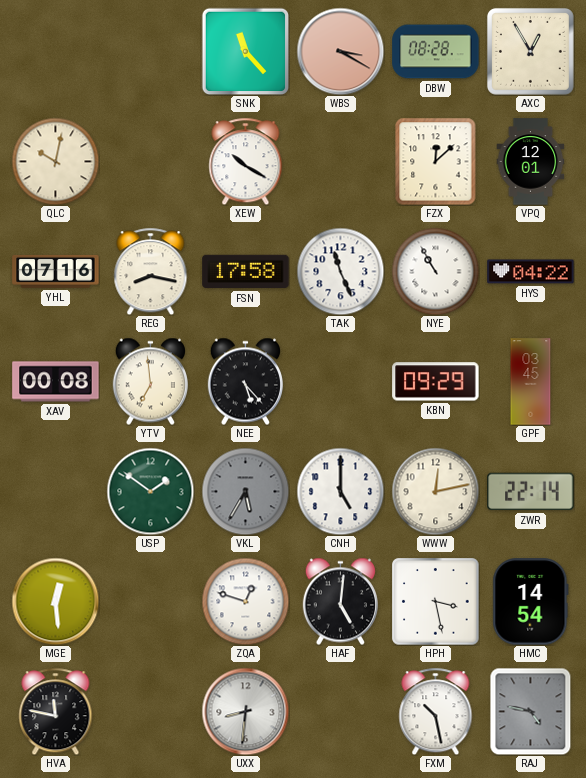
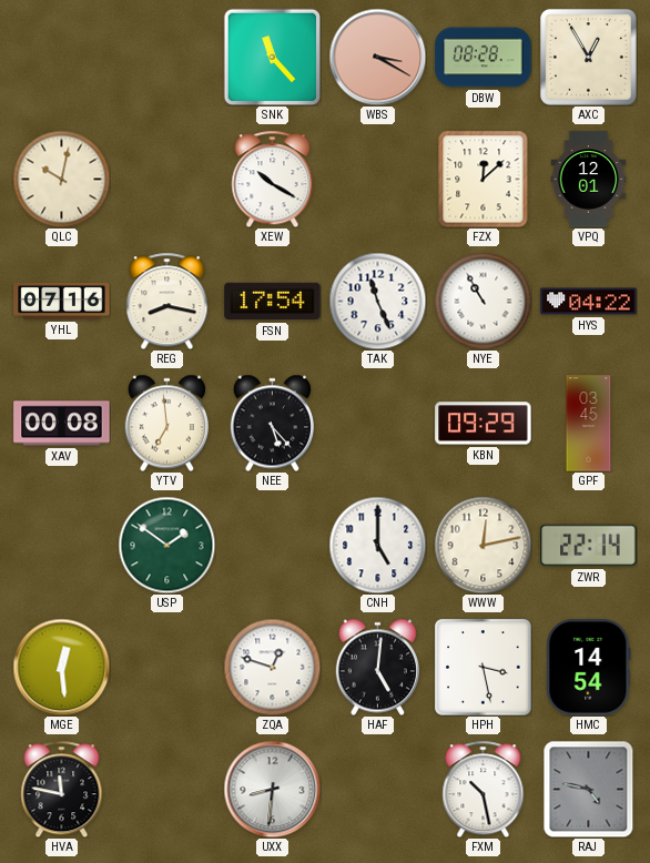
FSN: 17:58 -> 17:54
VKL: 5:35 -> none
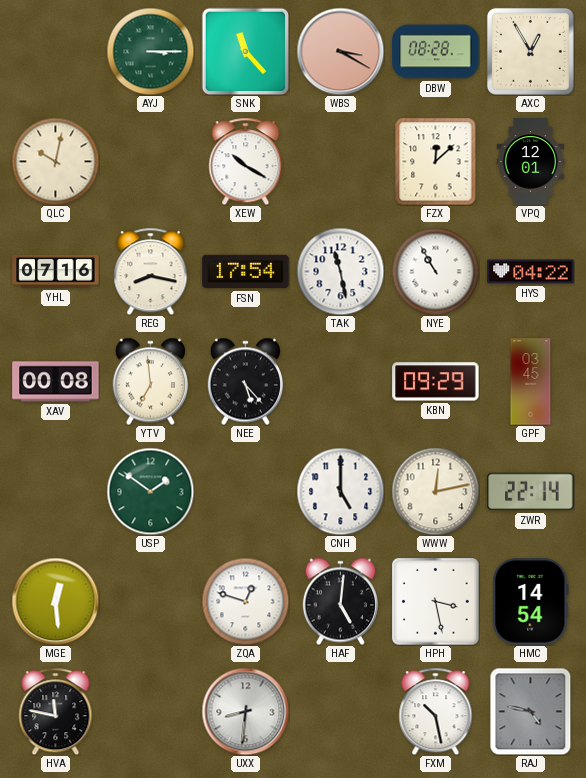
AYJ: none -> 3:15
TAK: 11:26 -> 11:28
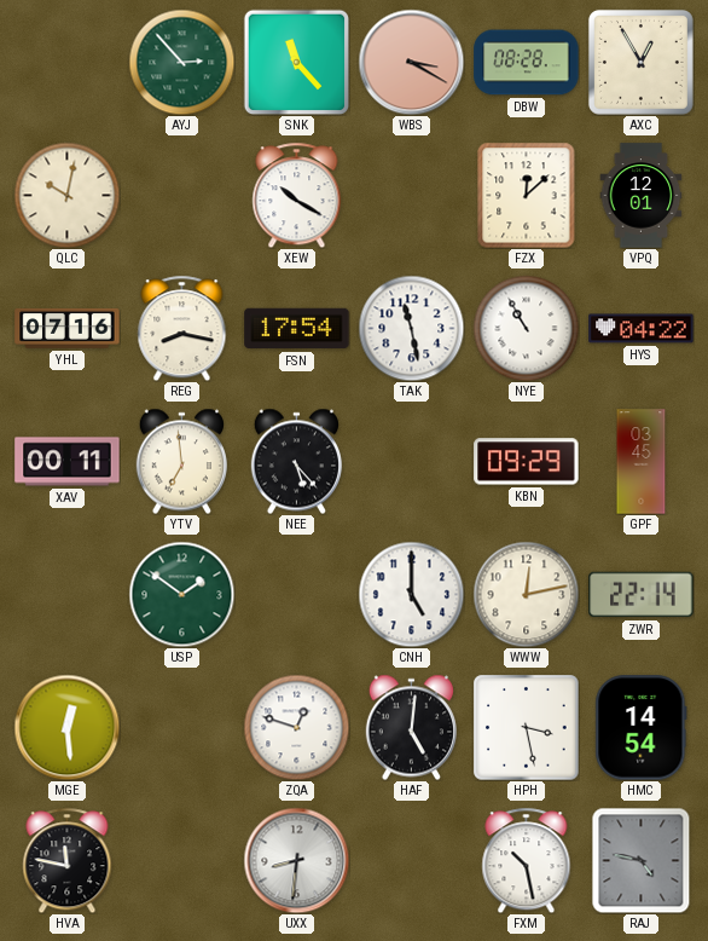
AYJ: 3:15 -> 2:53
XAV: 00:08 -> 00:11
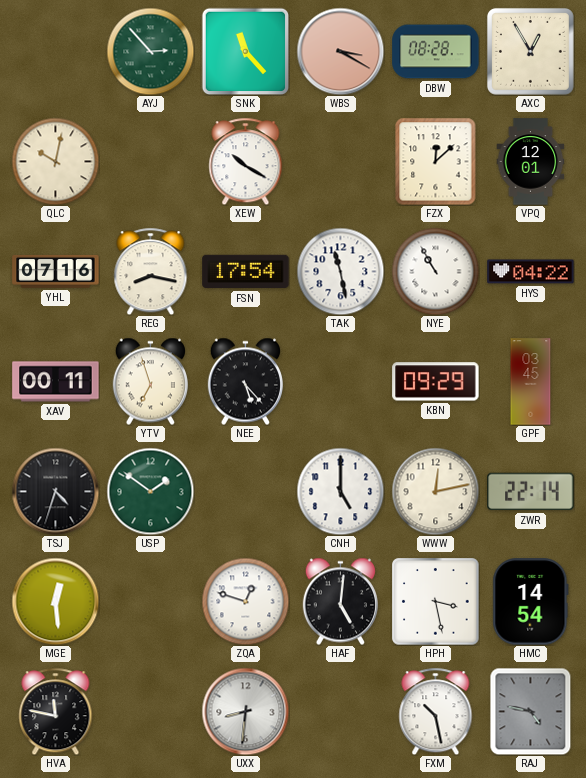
YTV: 6:59 -> 6:57
TSJ: none -> 4:33
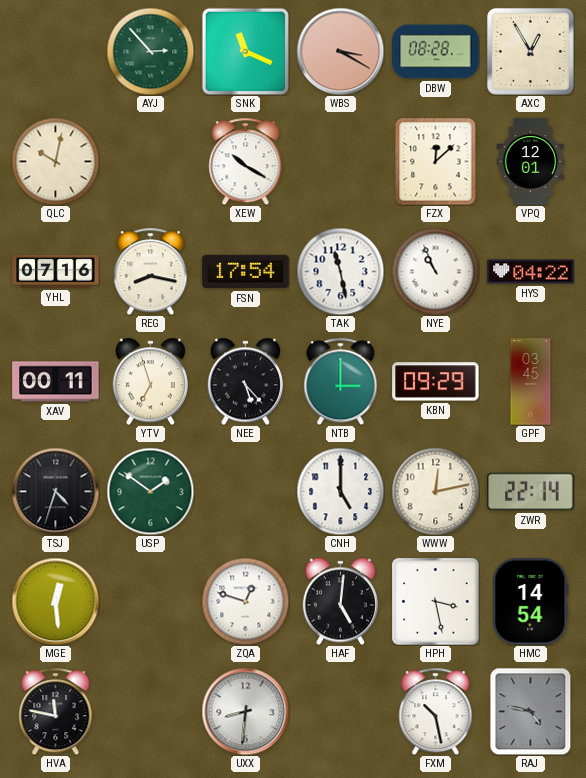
SNK: 11:23 -> 11:19
NYE: 10:55 -> 10:56
NTB: none -> 3:00
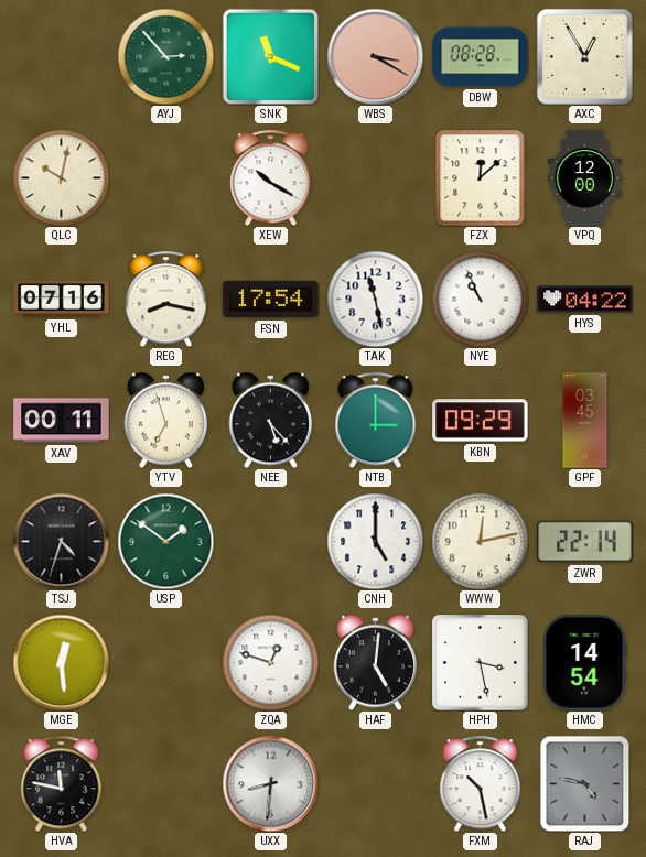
VPQ: 12:01 -> 12:00
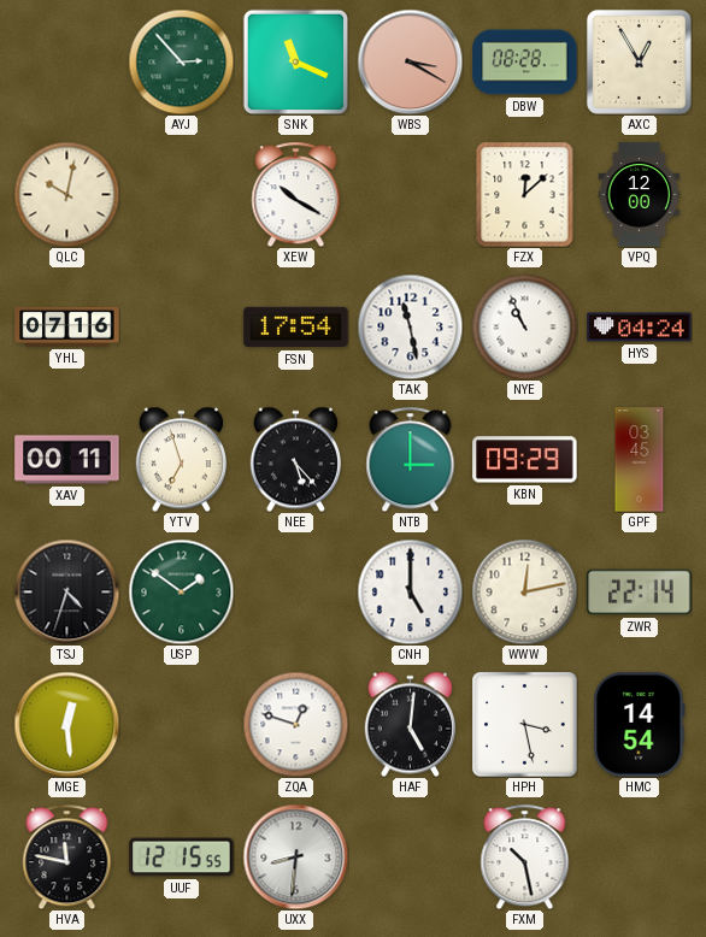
REG: 8:17 -> none
HYS: 04:22 -> 04:24
UUF: none -> 12:15
RAJ: 4:47 -> none
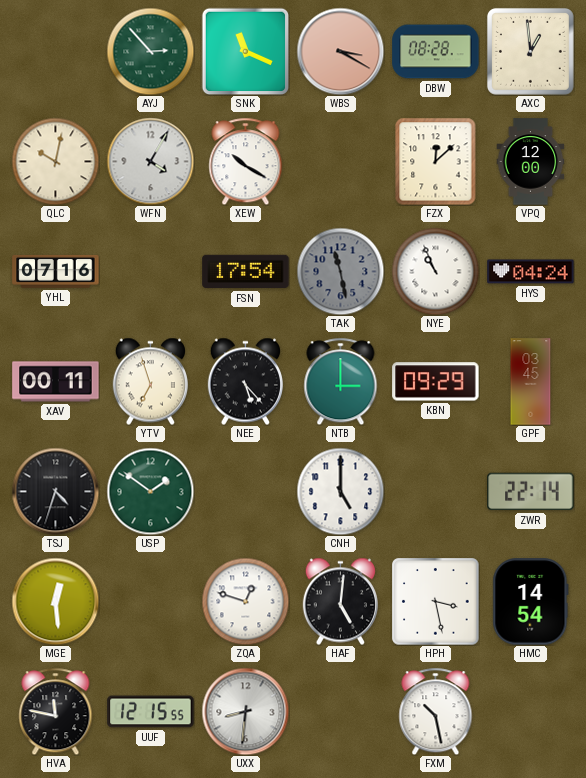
AXC: 12:55 -> 12:59
WFN: none -> 4:05
TAK dial: white -> grey
WWW: 12:13 -> none
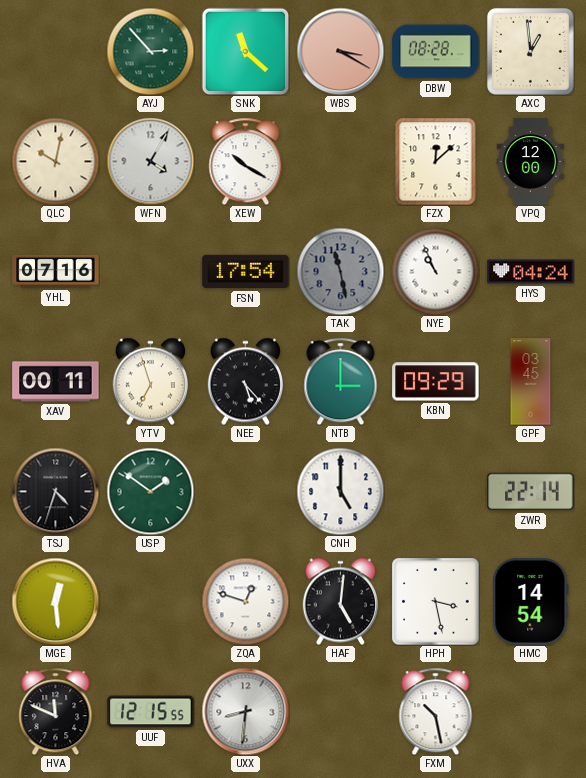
SNK: 11:19 -> 11:22
HVA: 11:47 -> 11:49
